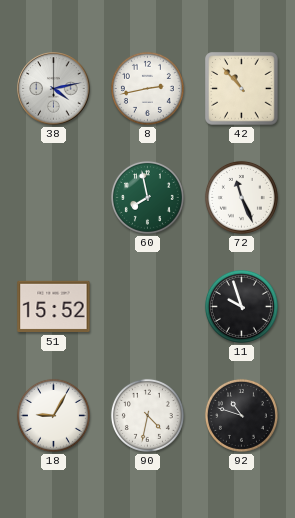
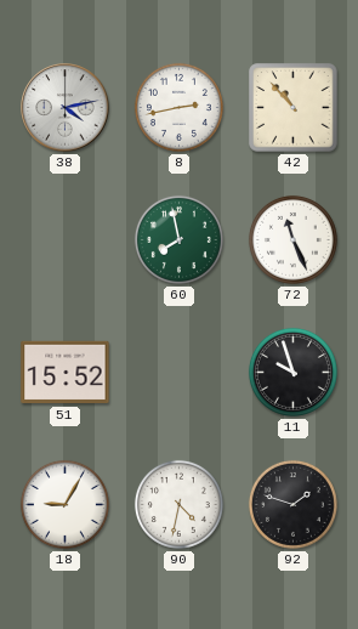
92: 10:48 -> 1:48
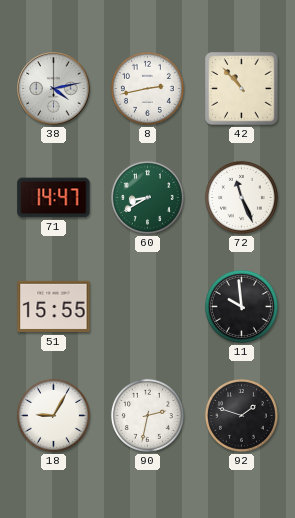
71: none -> 14:47
60: 7:58 -> 8:40
51: 15:52 -> 15:55
11: 9:57 -> 9:59
90: 4:32 -> 2:32
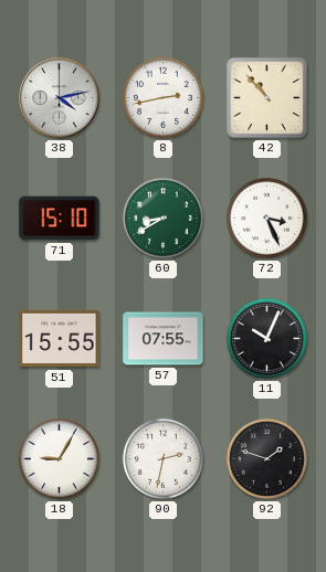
71: 14:47 -> 15:10
72: 11:26 -> 3:26
57: none -> 07:55
11: 9:59 -> 10:04
